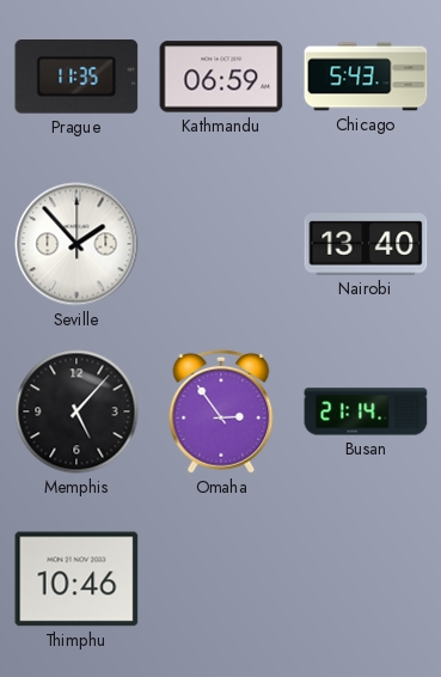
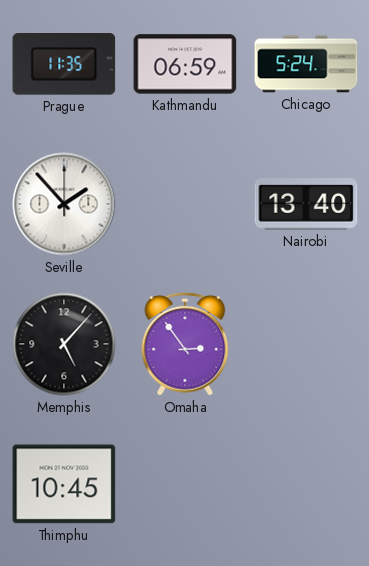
Chicago: 5:43 -> 5:24
Busan: 21:14 -> none
Thimphu: 10:46 -> 10:45
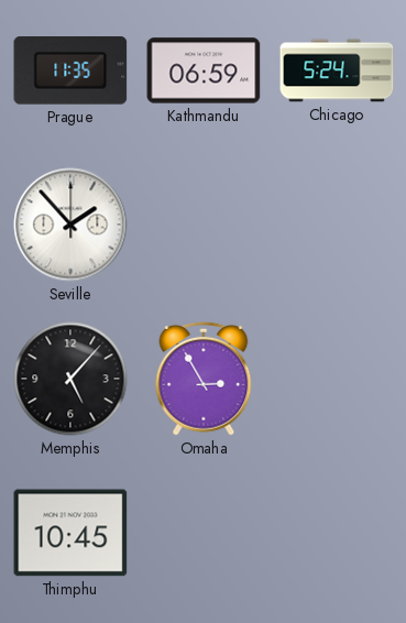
Nairobi: 13:40 -> none
Omaha: 2:54 -> 2:55
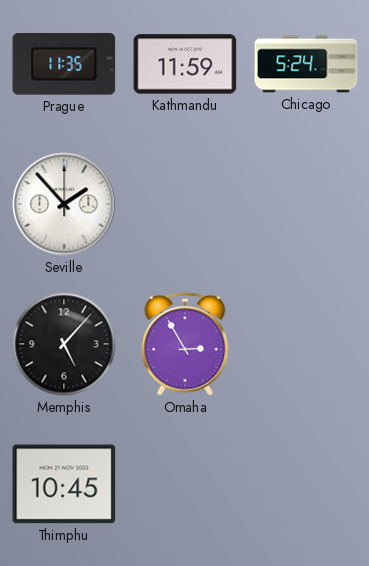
Kathmandu: 06:59 -> 11:59
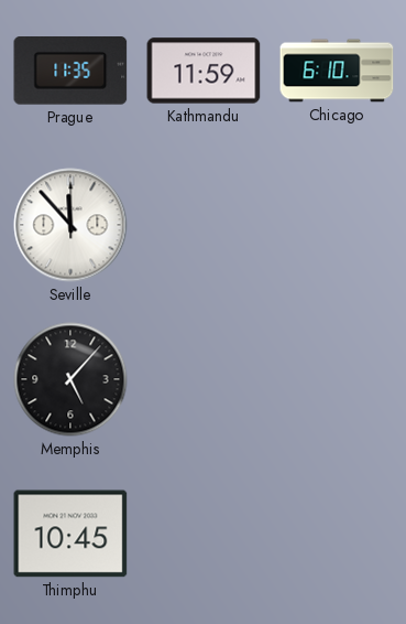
Chicago: 5:24 -> 6:10
Seville: 1:53 -> 11:53
Omaha: 2:55 -> none
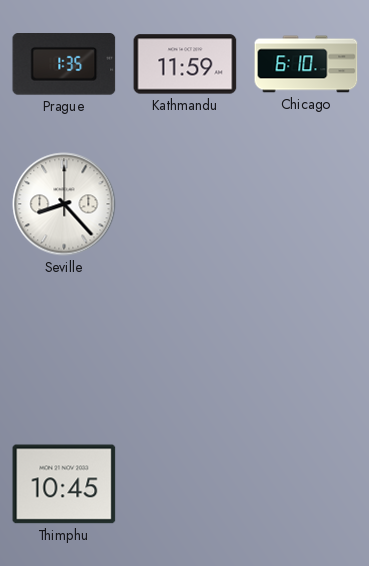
Prague: 11:35 -> 1:35
Seville: 11:53 -> 8:23
Memphis: 5:07 -> none
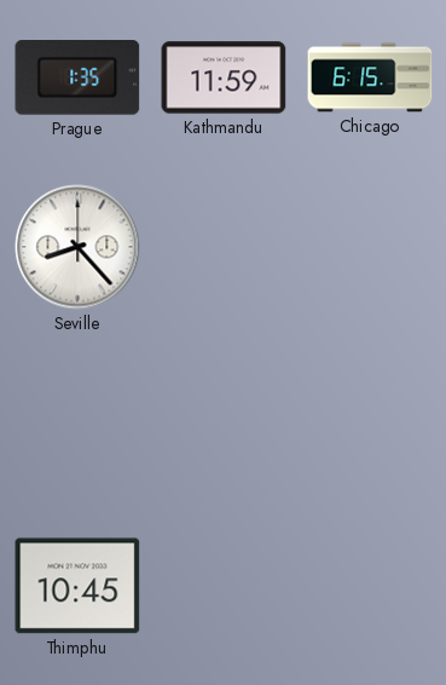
Chicago: 6:10 -> 6:15
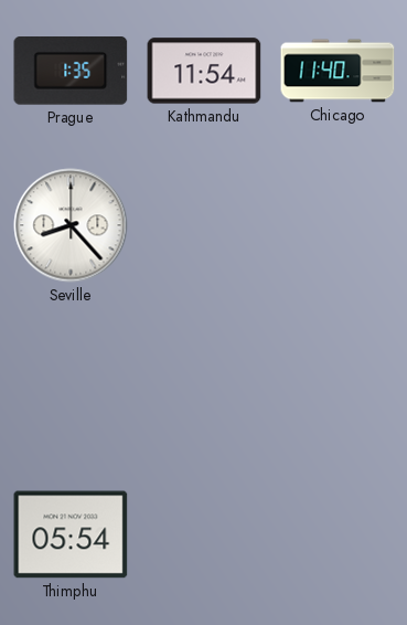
Kathmandu: 11:59 -> 11:54
Chicago: 6:15 -> 11:40
Thimphu: 10:45 -> 05:54
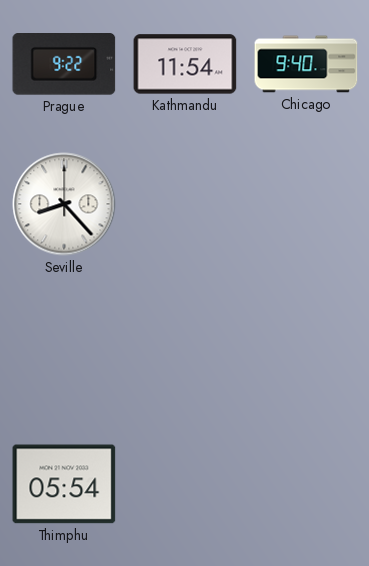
Prague: 1:35 -> 9:22
Chicago: 11:40 -> 9:40
